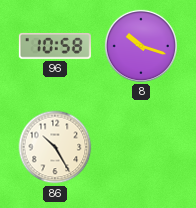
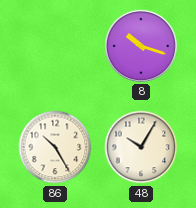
96: 10:58 -> none
48: none -> 10:05
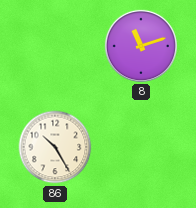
8: 10:18 -> 11:12
48: 10:05 -> none
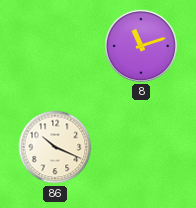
86: 10:25 -> 10:19
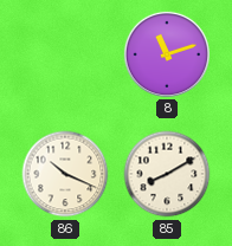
85: none -> 8:10
